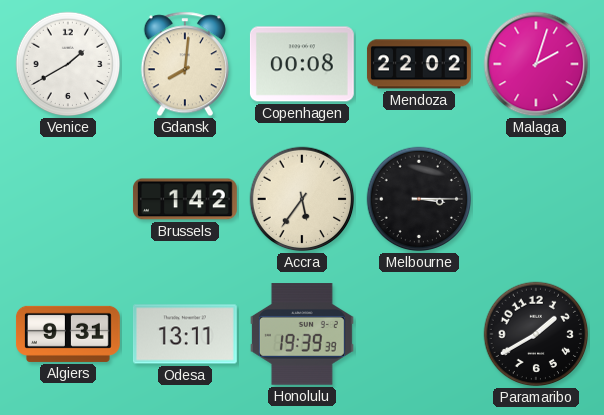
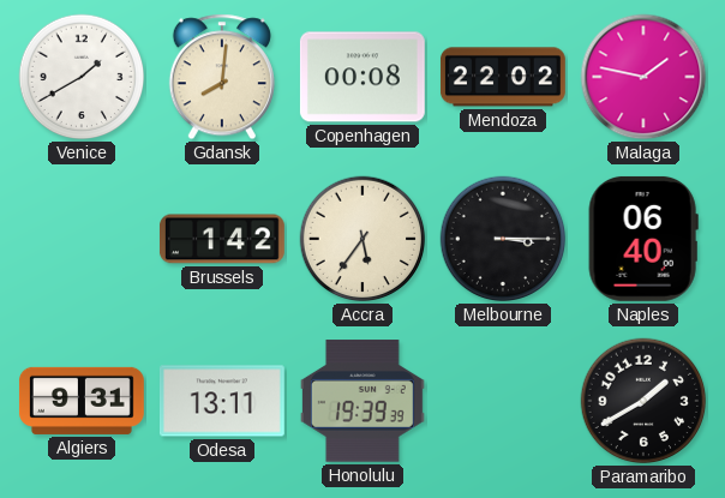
Malaga: 2:03 -> 1:47
Naples: none -> 06:40
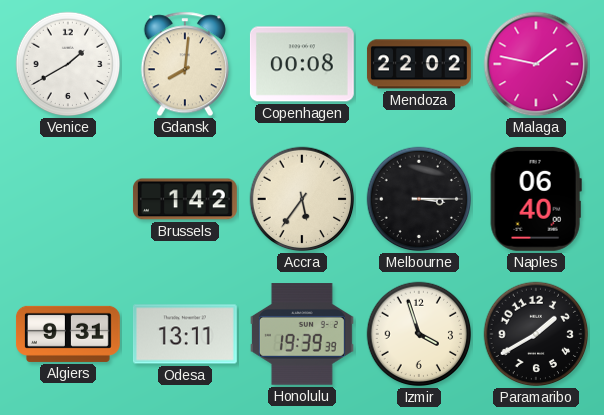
Izmir: none -> 3:57
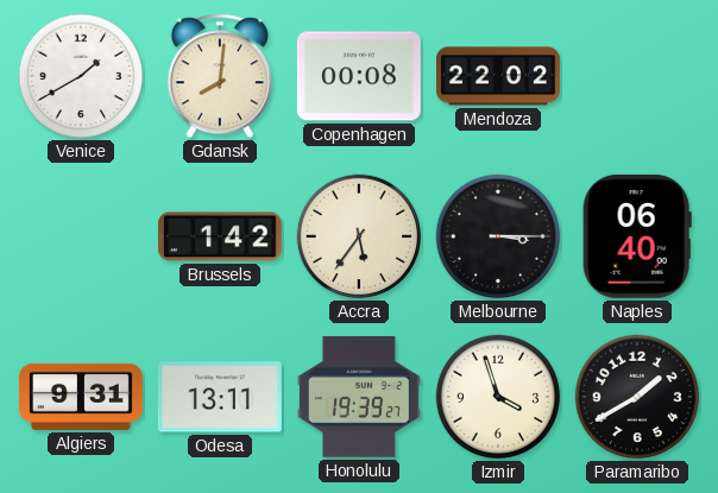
Malaga: 1:47 -> none
Honolulu: 19:39:39 -> 19:39:27
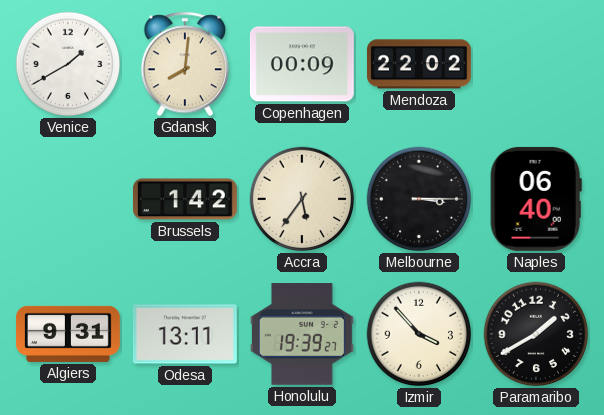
Copenhagen: 00:08 -> 00:09
Izmir: 3:57 -> 3:53
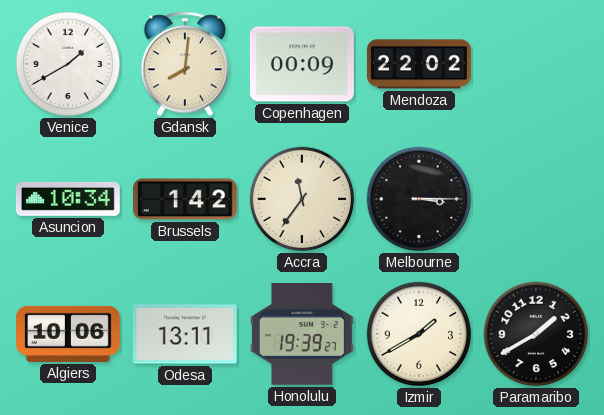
Asuncion: none -> 10:34
Accra: 5:36 -> 11:36
Naples: 06:40 -> none
Algiers: 9:31 -> 10:06
Izmir: 3:53 -> 1:40
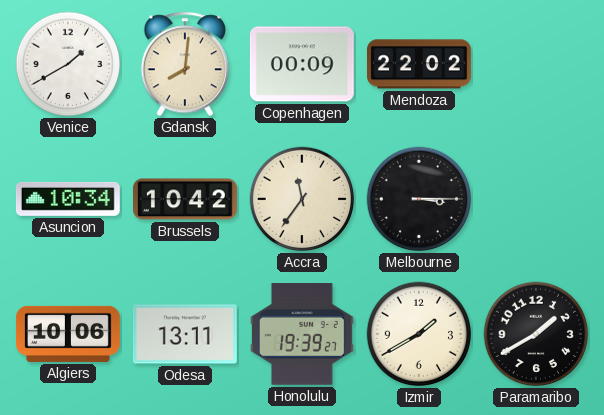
Brussels: 1:42 -> 10:42
